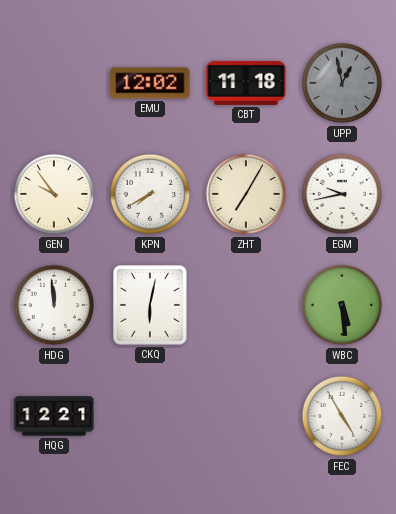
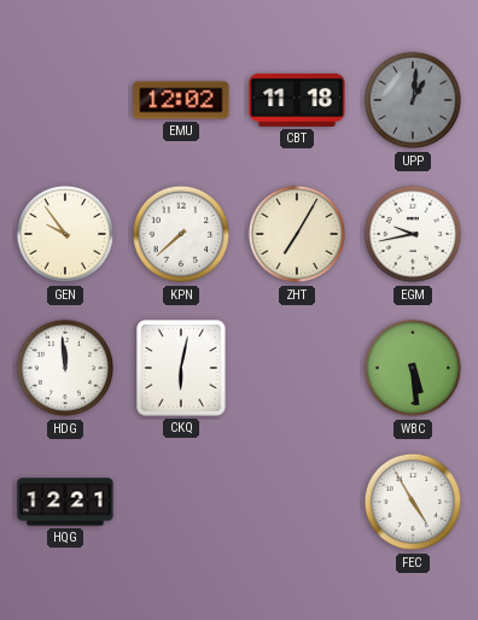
UPP: 12:58 -> 1:01
KPN: 7:40 -> 7:38
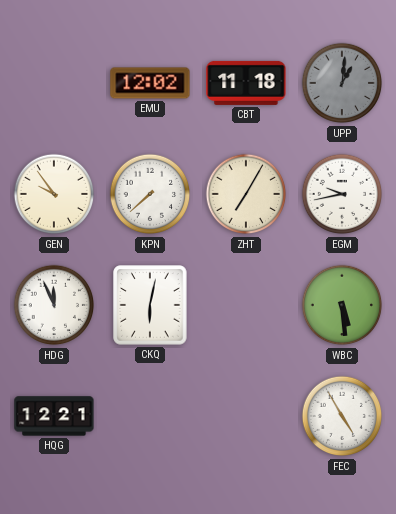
HDG: 11:59 -> 11:56
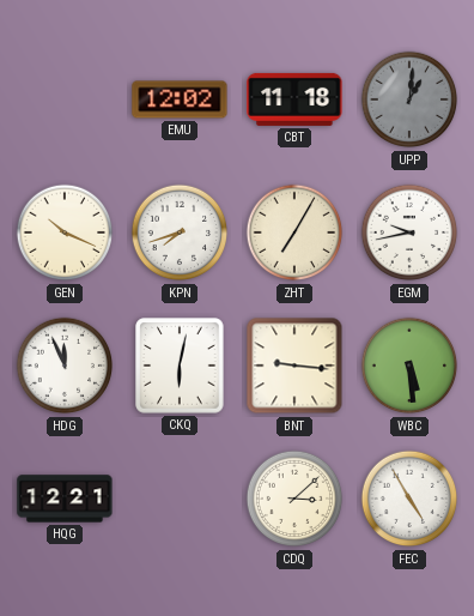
GEN: 9:54 -> 10:19
KPN: 7:38 -> 7:42
BNT: none -> 9:16
CDQ: none -> 3:08
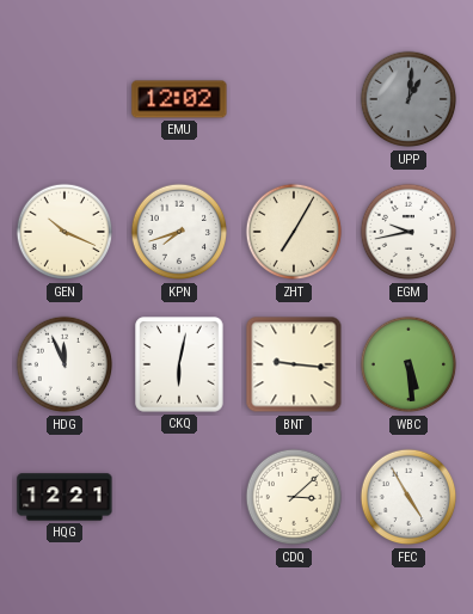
CBT: 11:18 -> none
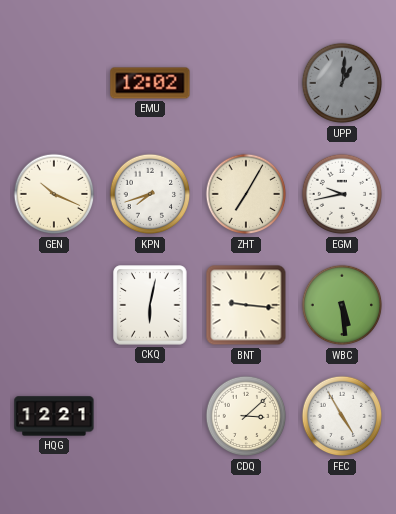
HDG: 11:56 -> none
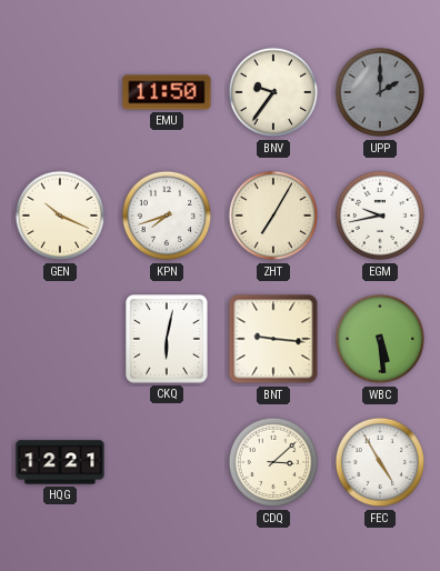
EMU: 12:02 -> 11:50
BNV: none -> 9:36
UPP: 1:01 -> 2:00
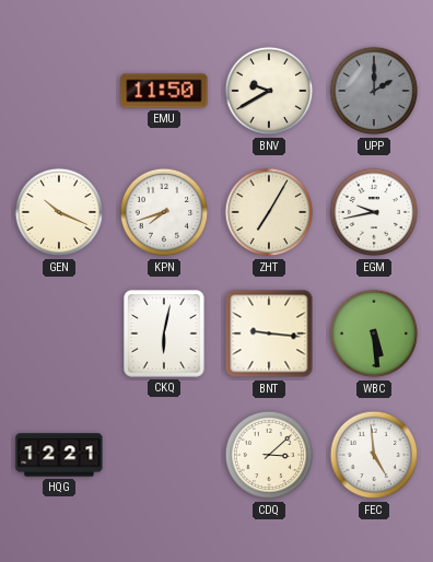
BNV: 9:36 -> 9:40
FEC: 4:55 -> 4:59
